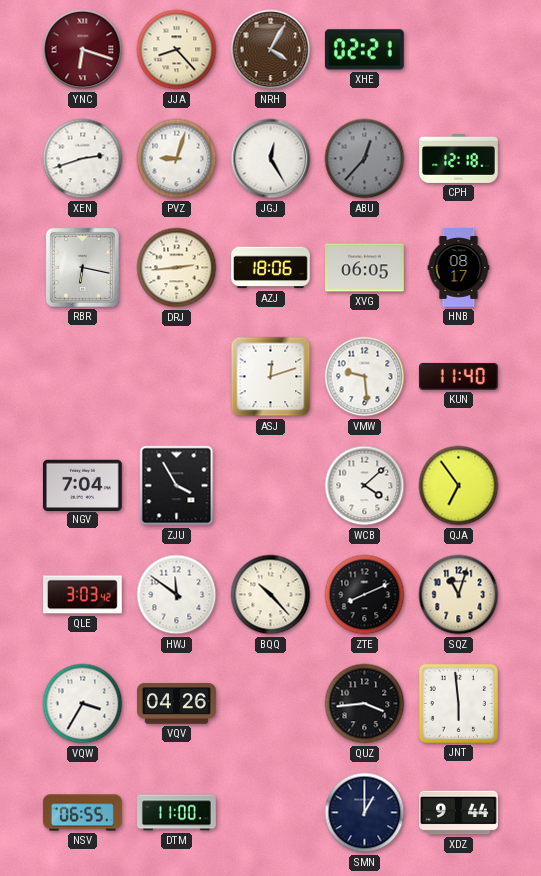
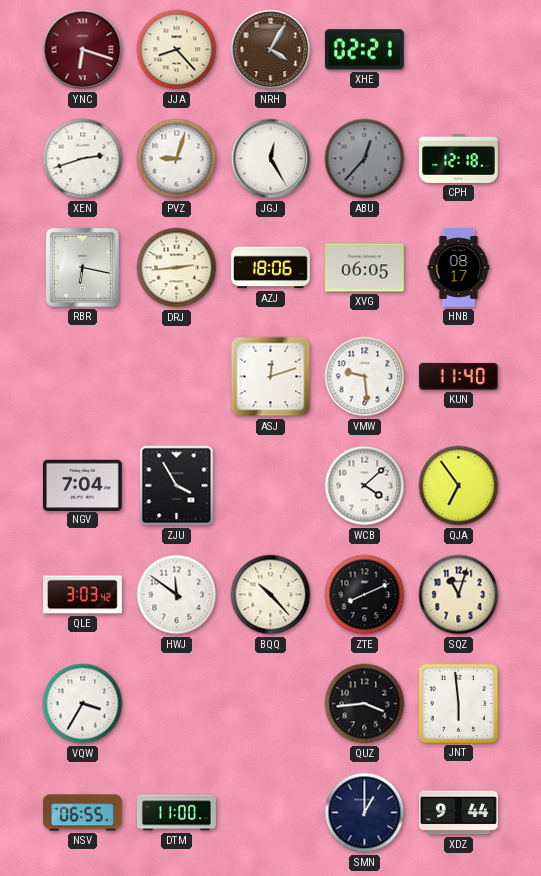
VQV: 04:26 -> none
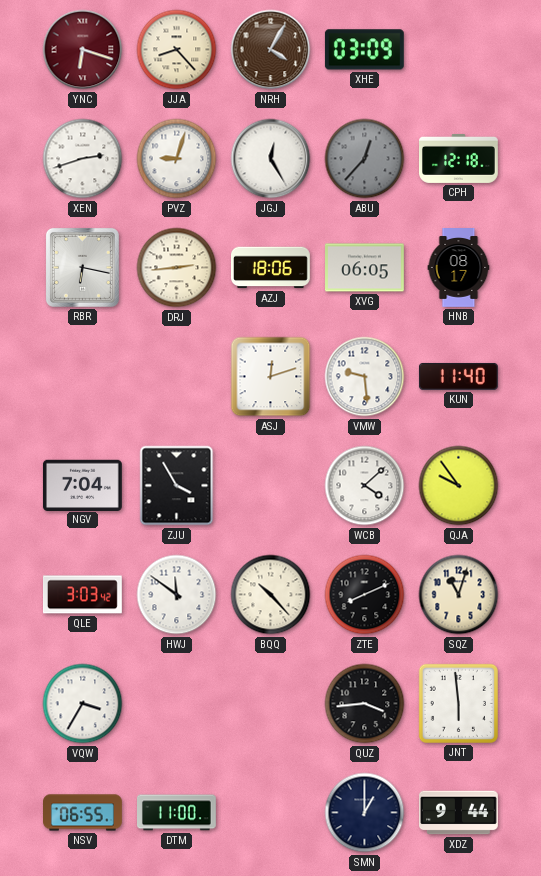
XHE: 02:21 -> 03:09
QJA: 6:54 -> 9:54
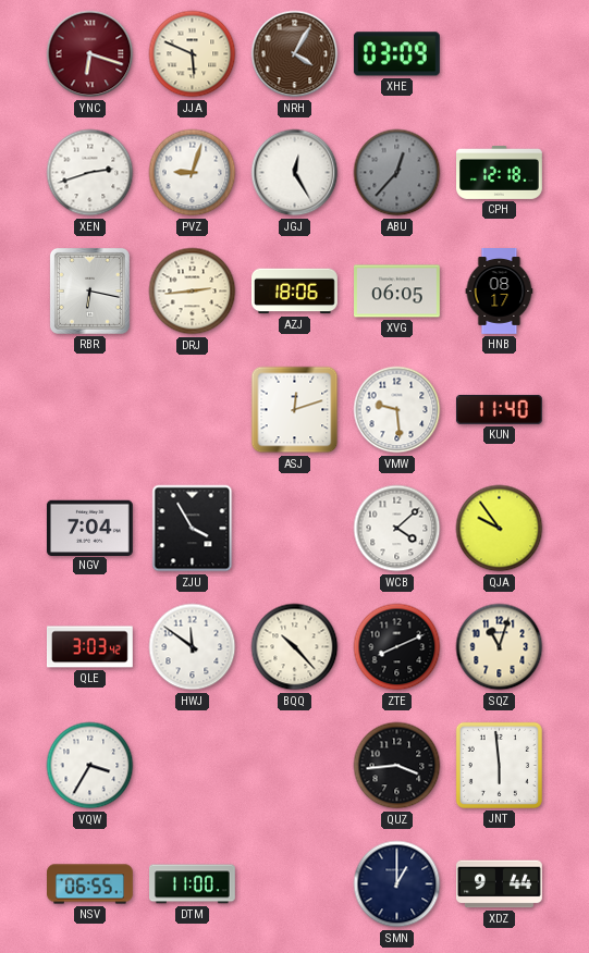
JJA: 8:23 -> 5:49
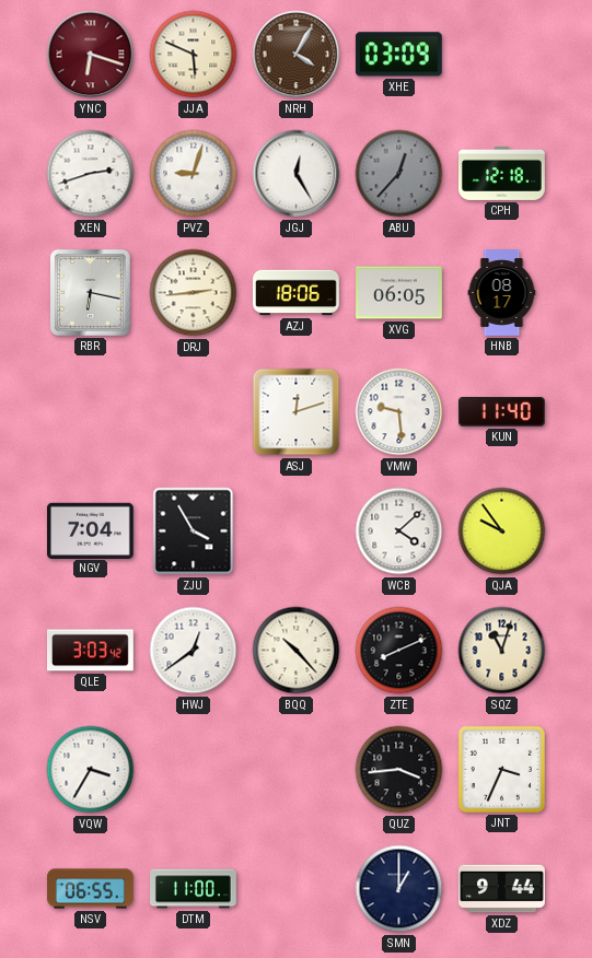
HWJ: 11:51 -> 12:39
JNT: 5:59 -> 3:34
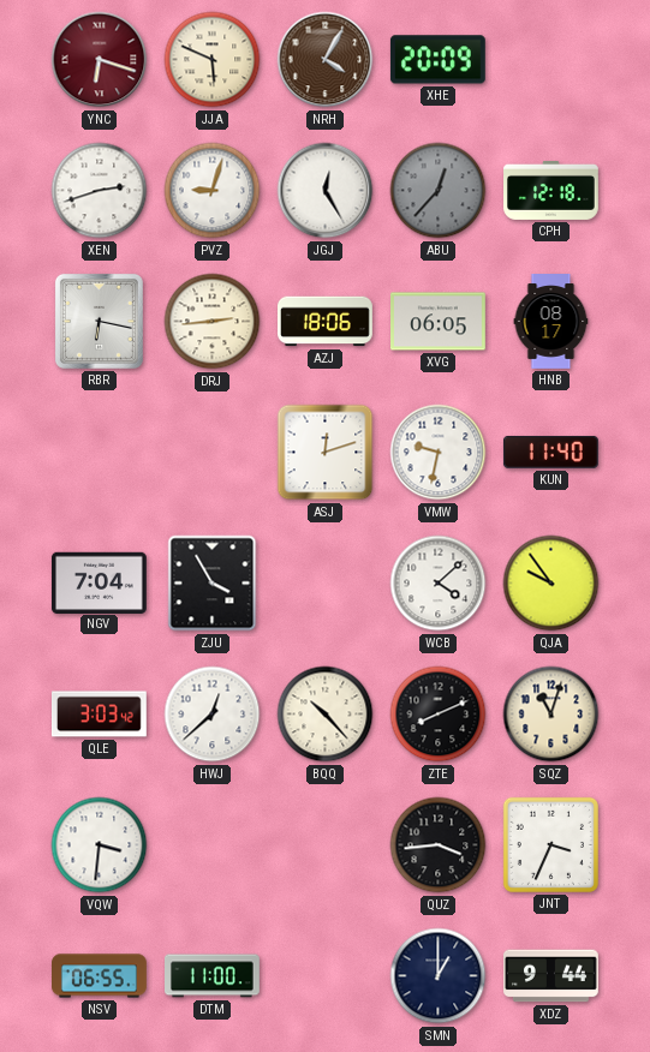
XHE: 03:09 -> 20:09
VMW: 9:29 -> 9:32
HWJ: 12:39 -> 12:38
VQW: 3:35 -> 3:31
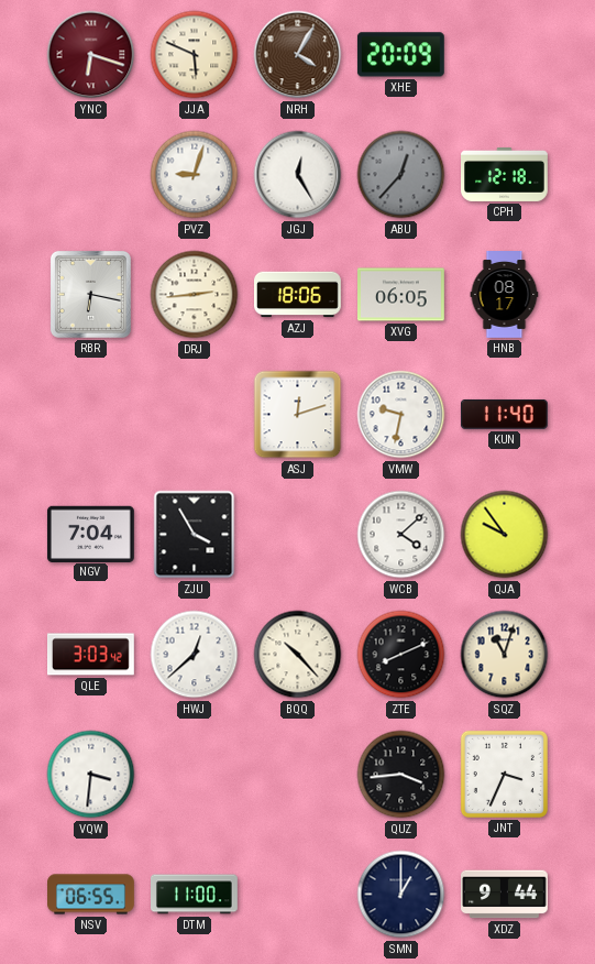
XEN: 2:42 -> none
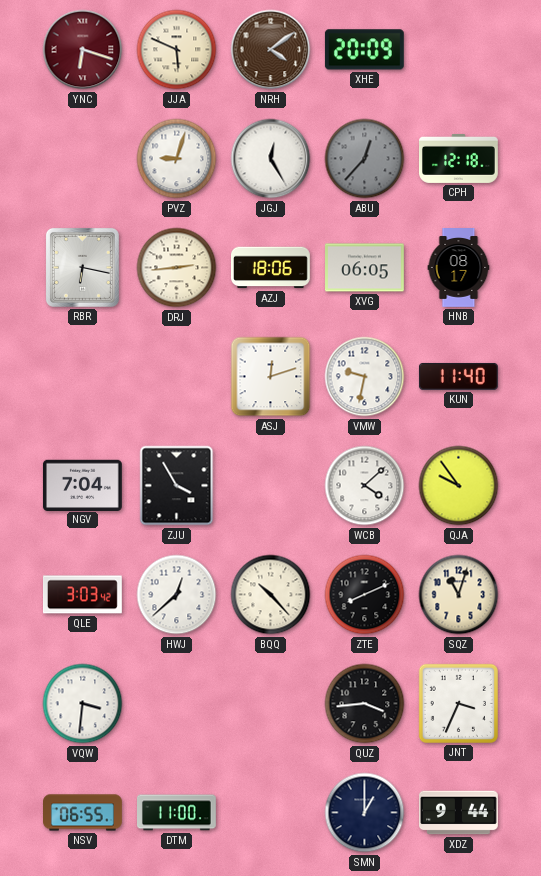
NRH: 4:05 -> 4:09
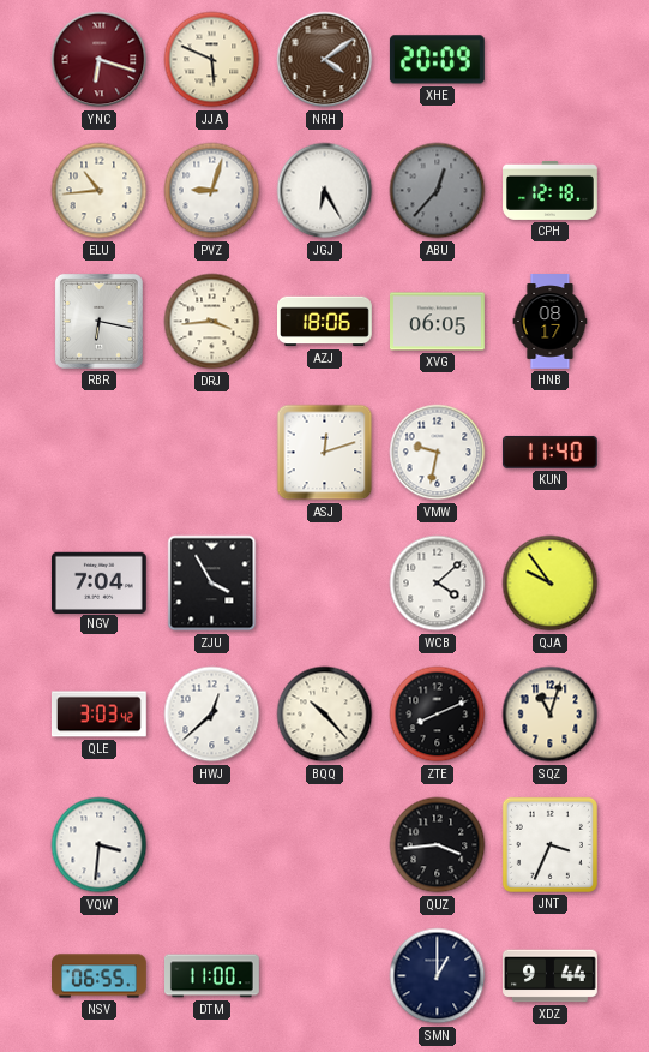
ELU: none -> 10:44
JGJ: 12:25 -> 6:25
DRJ: 2:44 -> 3:44
